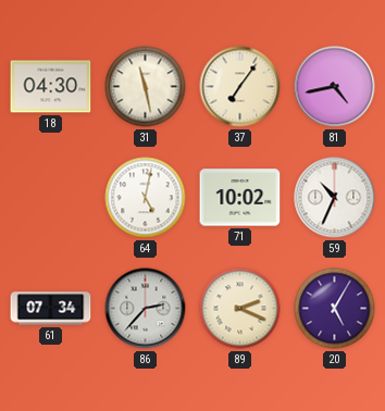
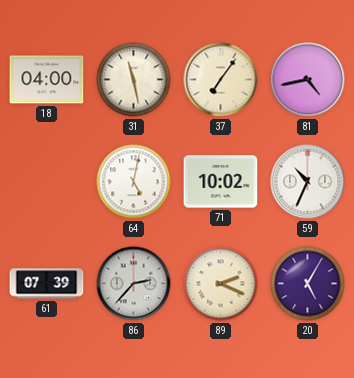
18: 04:30 -> 04:00
61: 07:34 -> 07:39
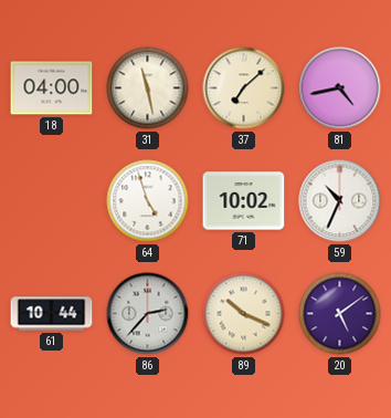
37: 7:06 -> 7:08
64: 5:02 -> 4:57
61: 07:39 -> 10:44
89: 2:19 -> 10:19
20: 5:05 -> 5:09
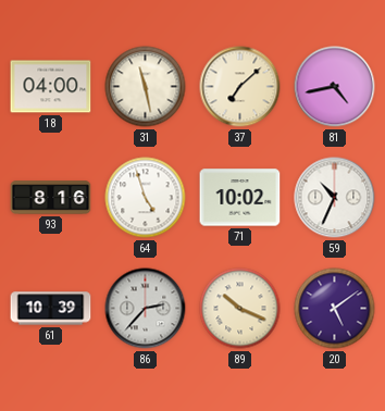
93: none -> 8:16
61: 10:44 -> 10:39
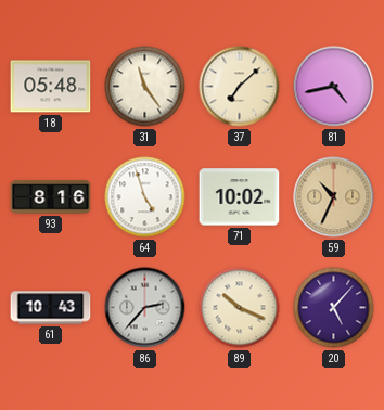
18: 04:00 -> 05:48
31: 11:28 -> 11:24
59 dial: white -> champagne
61: 10:39 -> 10:43
20: 5:09 -> 5:07
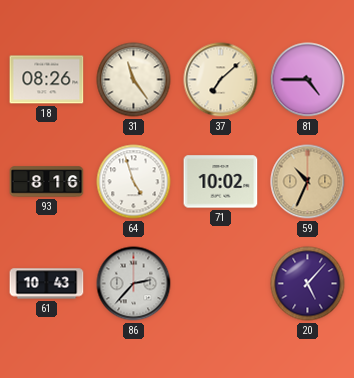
18: 05:48 -> 08:26
81: 4:43 -> 4:45
89: 10:19 -> none
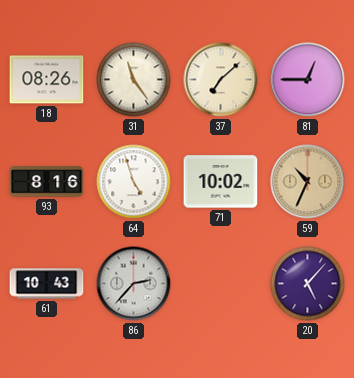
81: 4:45 -> 12:45
